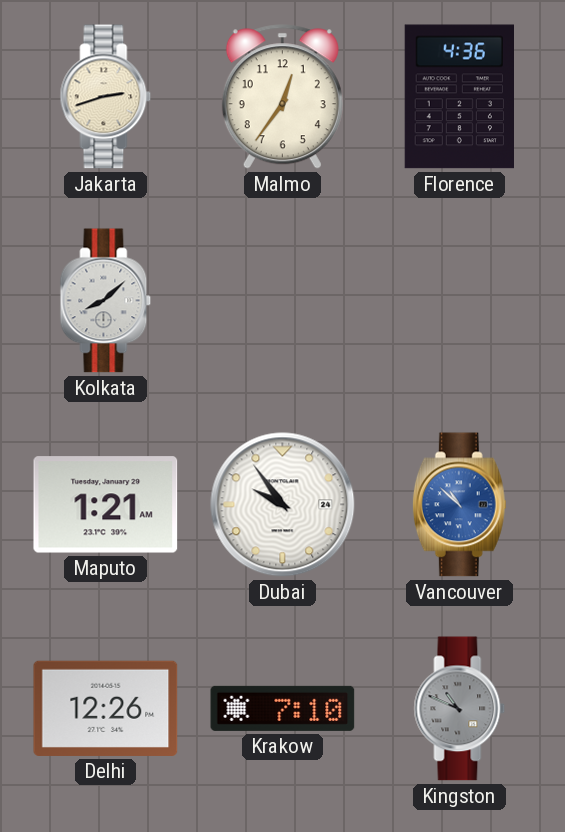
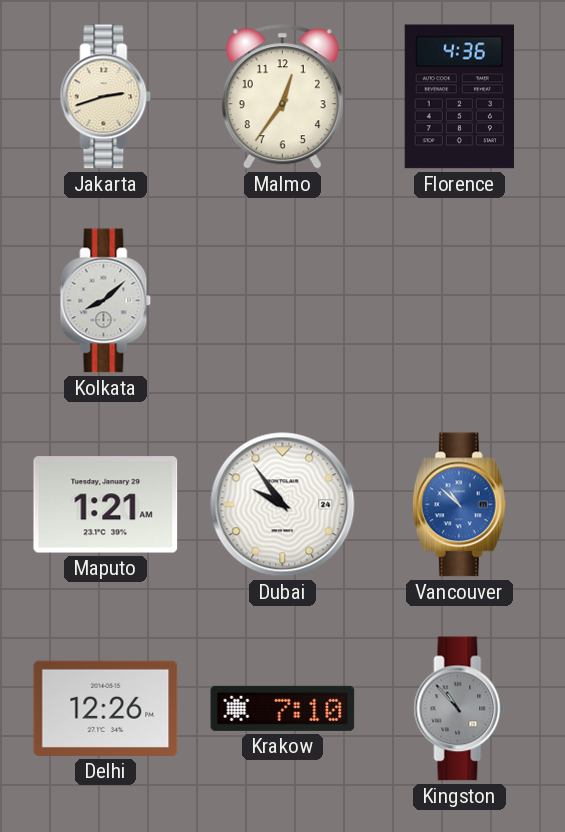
Kingston: 10:49 -> 10:53
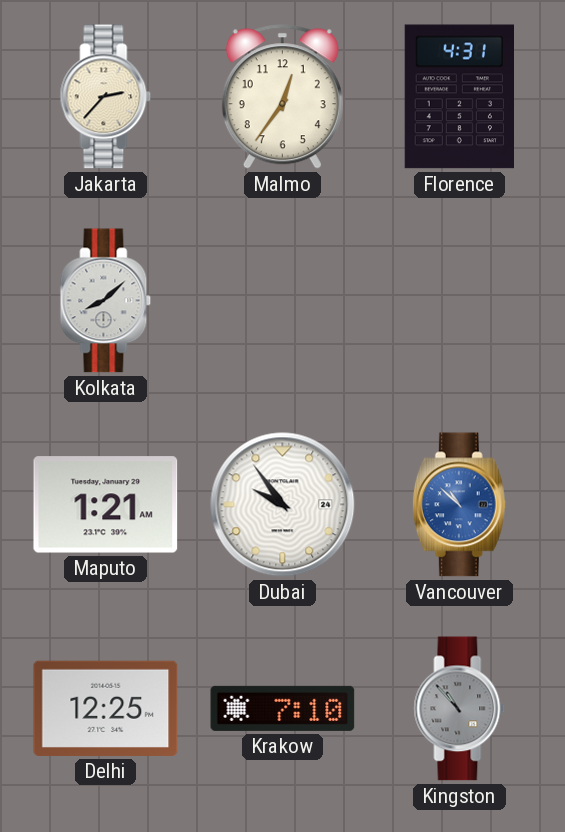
Jakarta: 2:42 -> 2:37
Florence: 4:36 -> 4:31
Delhi: 12:26 -> 12:25
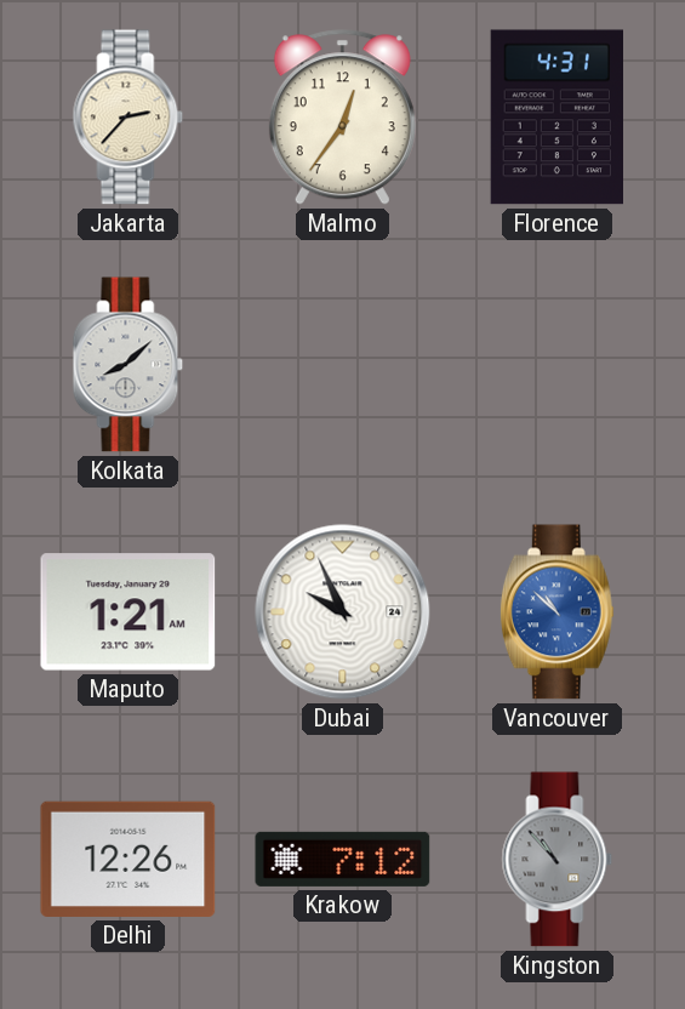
Dubai: 9:54 -> 9:56
Delhi: 12:25 -> 12:26
Krakow: 7:10 -> 7:12
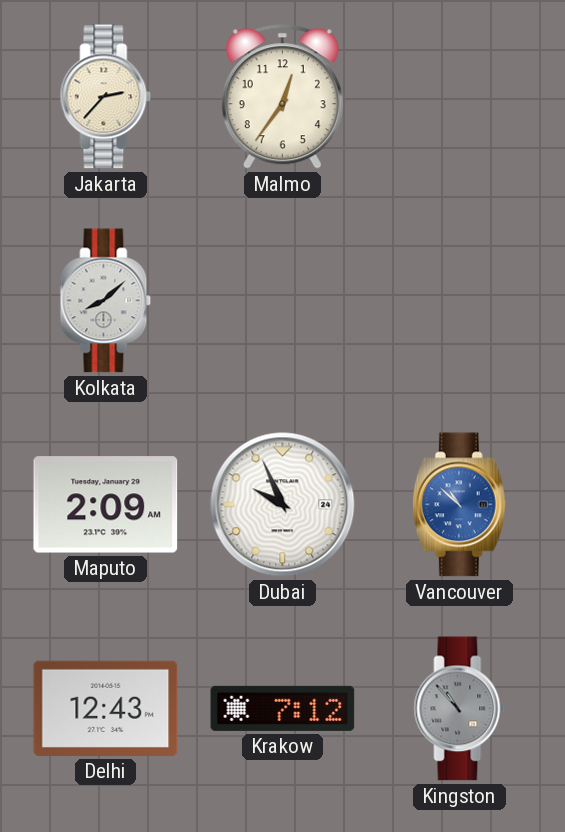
Florence: 4:31 -> none
Maputo: 1:21 -> 2:09
Delhi: 12:26 -> 12:43
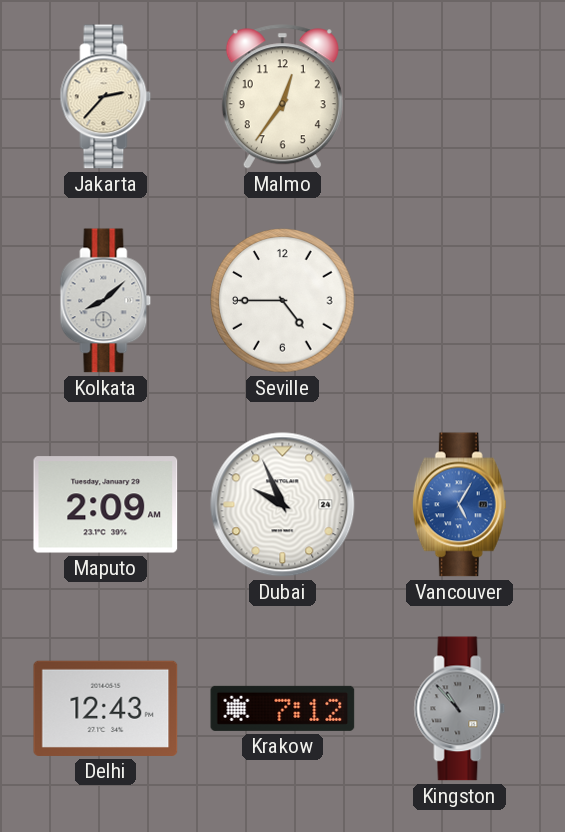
Seville: none -> 4:45
Vancouver: 10:52 -> 5:05
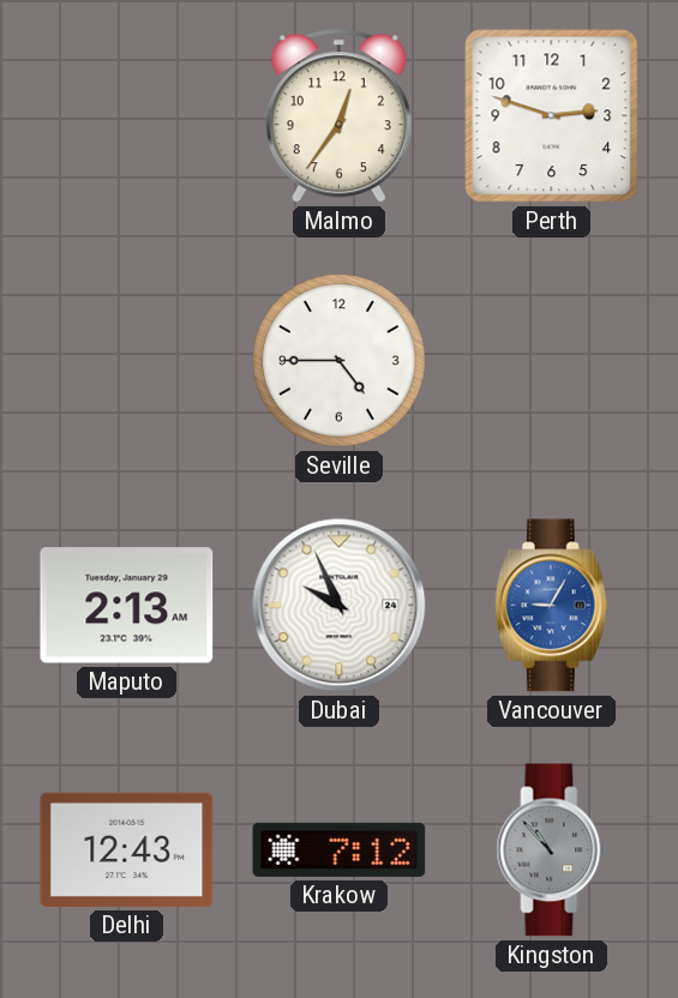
Jakarta: 2:37 -> none
Perth: none -> 2:48
Kolkata: 8:08 -> none
Maputo: 2:09 -> 2:13
Vancouver: 5:05 -> 9:05
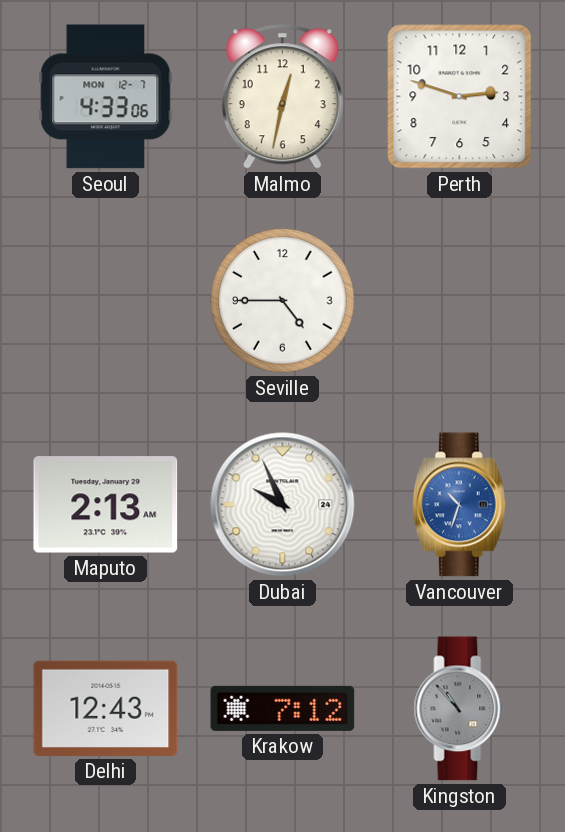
Seoul: none -> 4:33
Malmo: 12:36 -> 12:32
Vancouver: 9:05 -> 10:33
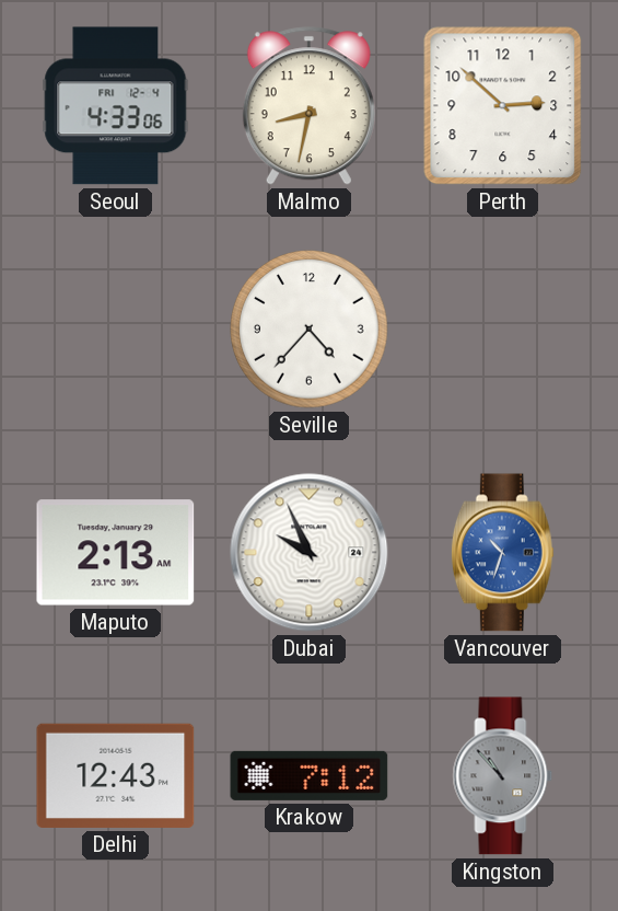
Seoul date: MON 12-7 -> FRI 12-4
Malmo: 12:32 -> 8:32
Perth: 2:48 -> 2:52
Seville: 4:45 -> 4:37
